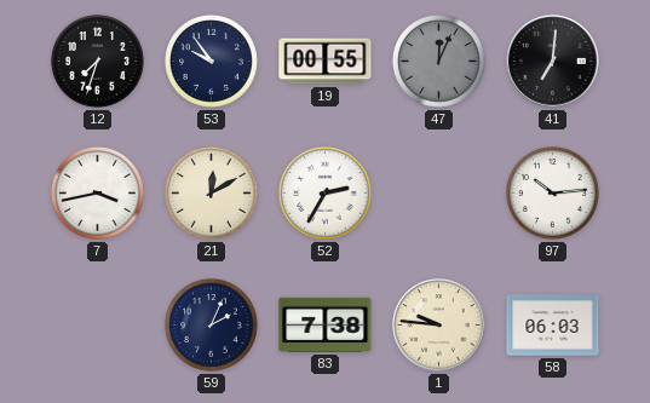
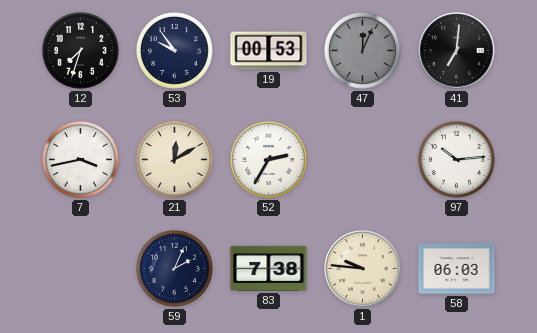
19: 00:55 -> 00:53
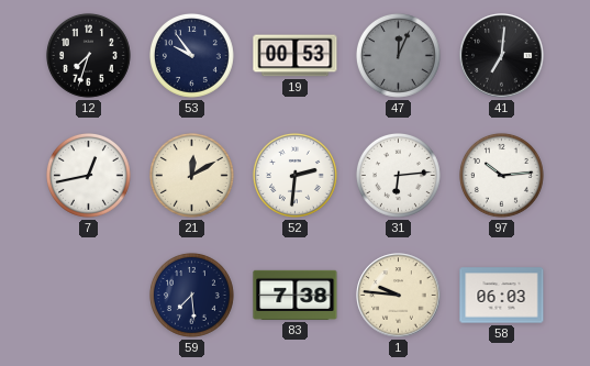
7: 3:43 -> 12:43
52: 2:35 -> 2:31
31: none -> 6:14
59: 2:04 -> 7:29
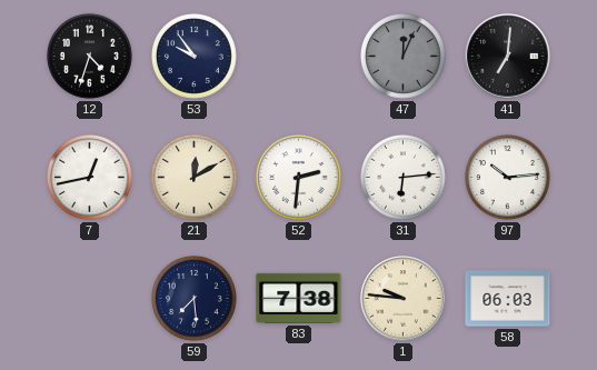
12: 7:33 -> 4:33
19: 00:53 -> none
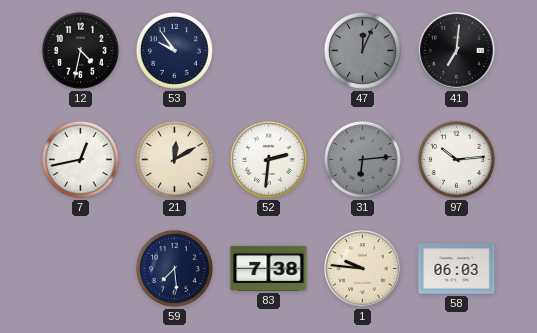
12: 4:33 -> 4:32
31 dial: white -> grey
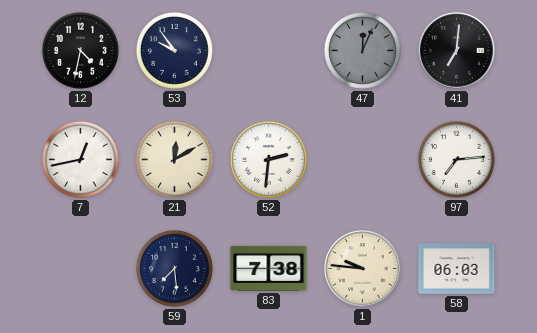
31: 6:14 -> none
97: 10:14 -> 7:14
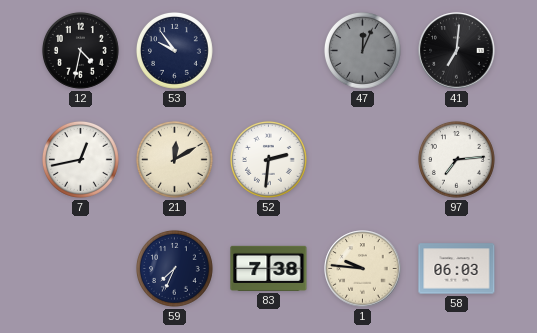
59: 7:29 -> 7:34
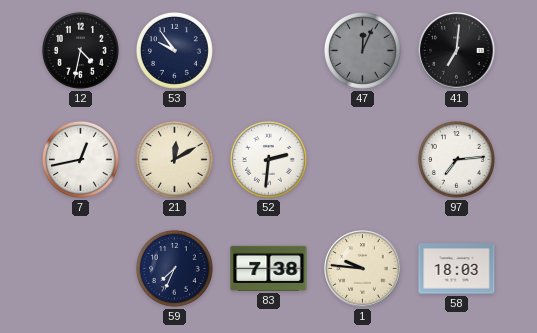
58: 06:03 -> 18:03
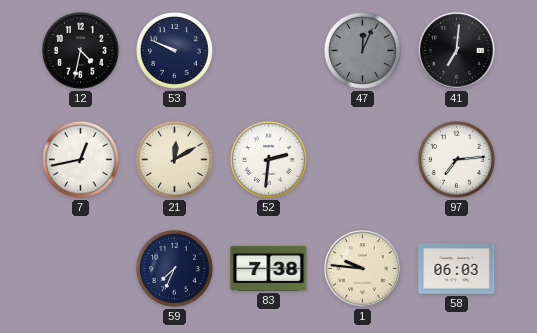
53: 9:54 -> 9:49
58: 18:03 -> 06:03
